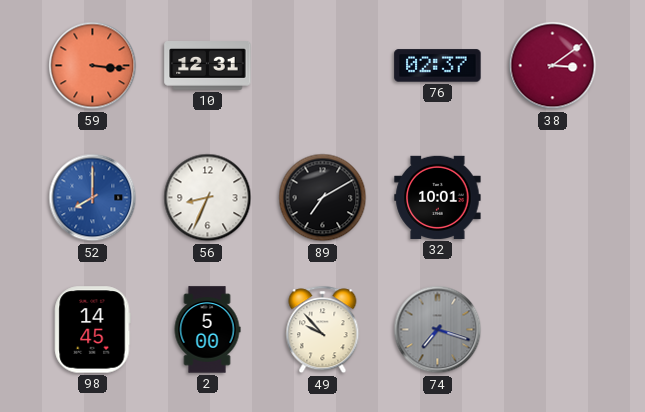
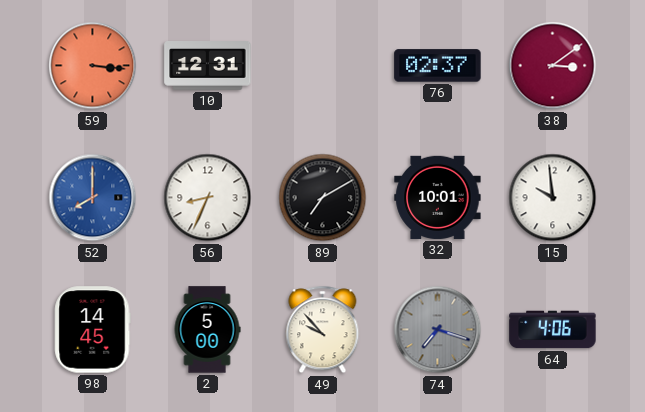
15: none -> 9:59
64: none -> 4:06
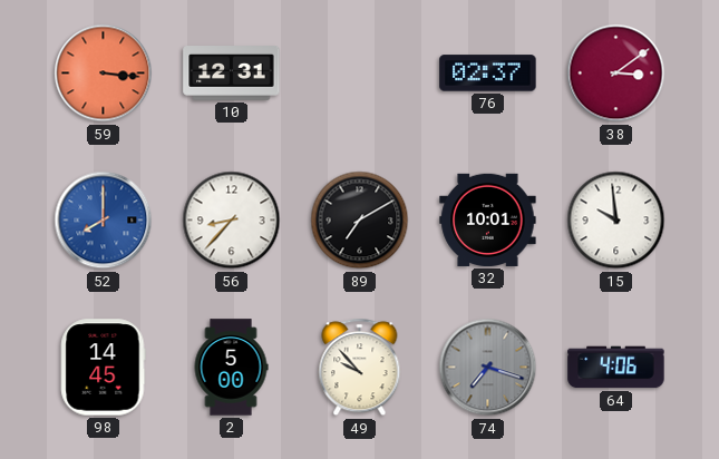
56: 8:34 -> 8:37
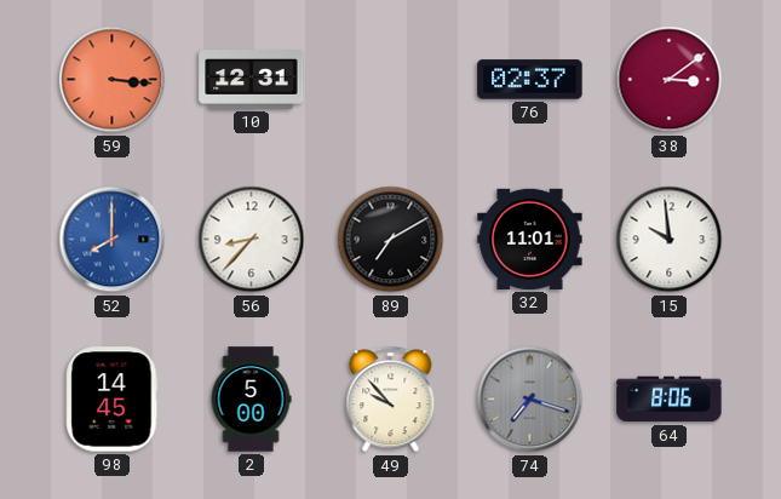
32: 10:01 -> 11:01
64: 4:06 -> 8:06
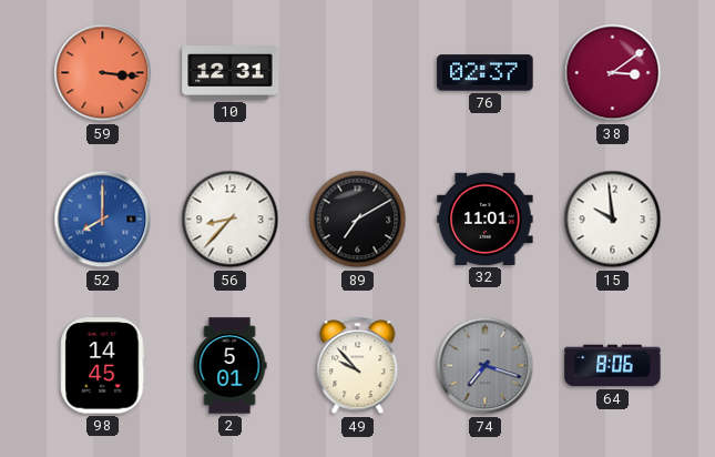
2: 5:00 -> 5:01
